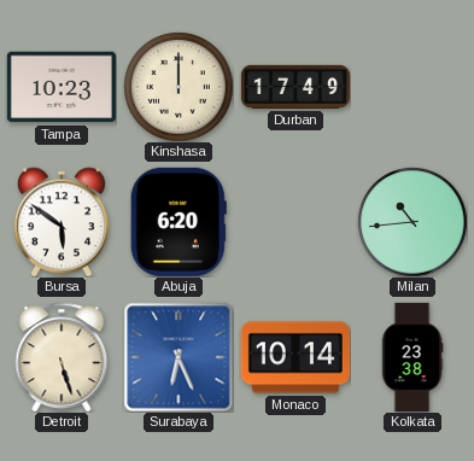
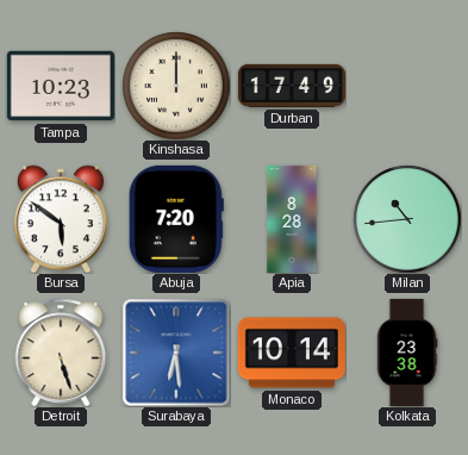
Abuja: 6:20 -> 7:20
Apia: none -> 8:28
Surabaya: 6:26 -> 6:29
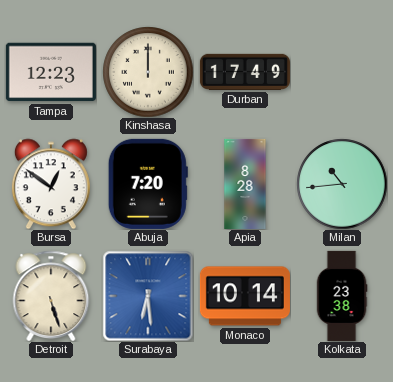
Tampa: 10:23 -> 12:23
Bursa: 5:51 -> 12:51
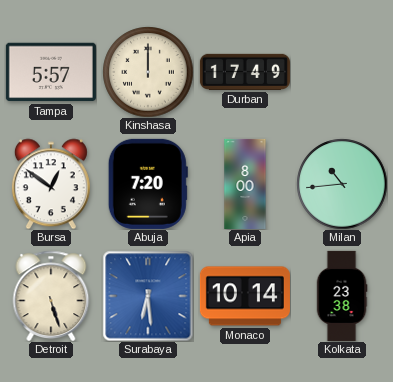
Tampa: 12:23 -> 5:57
Apia: 8:28 -> 8:00
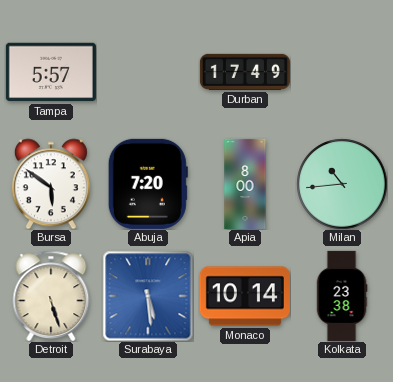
Kinshasa: 12:00 -> none
Bursa: 12:51 -> 5:51
Surabaya: 6:29 -> 5:29
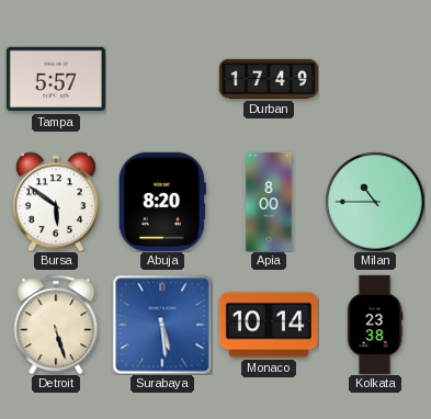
Abuja: 7:20 -> 8:20
Milan: 10:44 -> 10:45
